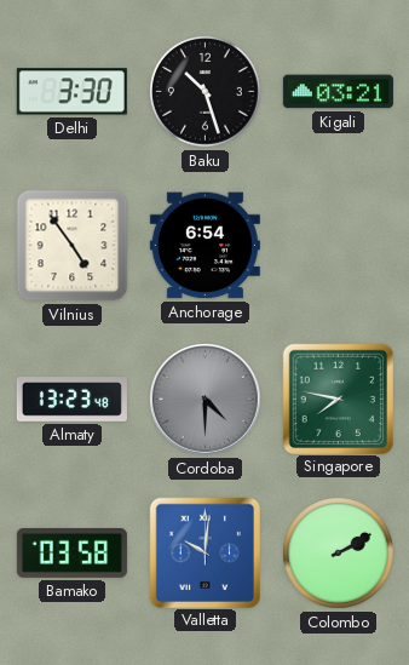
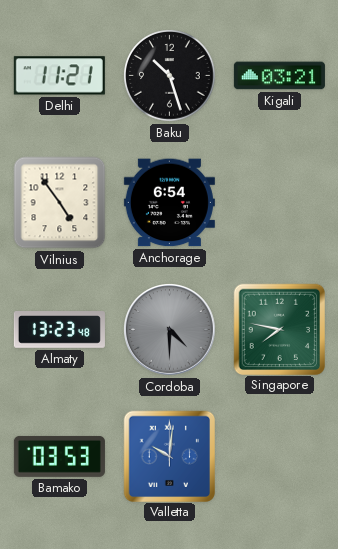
Delhi: 3:30 -> 11:21
Bamako: 03:58 -> 03:53
Colombo: 2:10 -> none
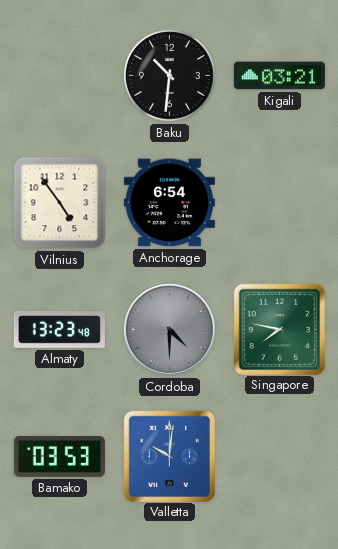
Delhi: 11:21 -> none
Baku: 10:27 -> 10:31
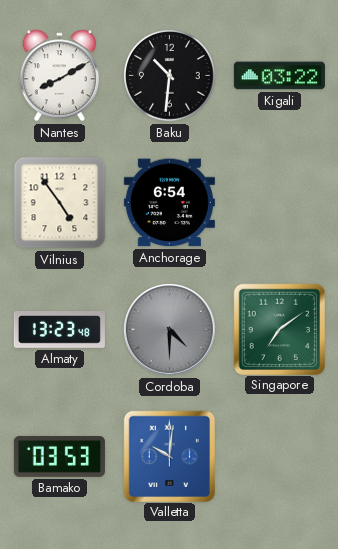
Nantes: none -> 8:10
Kigali: 03:21 -> 03:22
Singapore: 7:47 -> 7:09
